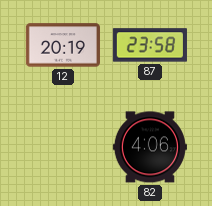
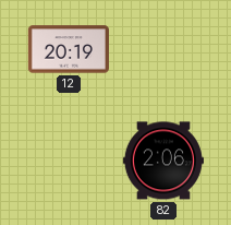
87: 23:58 -> none
82: 4:06 -> 2:06
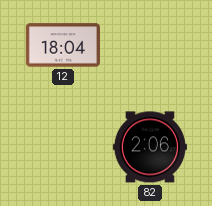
12: 20:19 -> 18:04
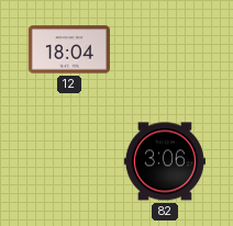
82: 2:06 -> 3:06
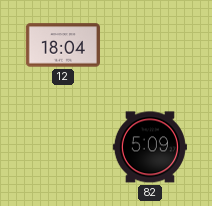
82: 3:06 -> 5:09
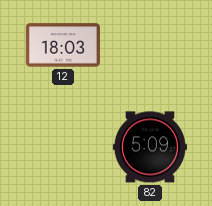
12: 18:04 -> 18:03
